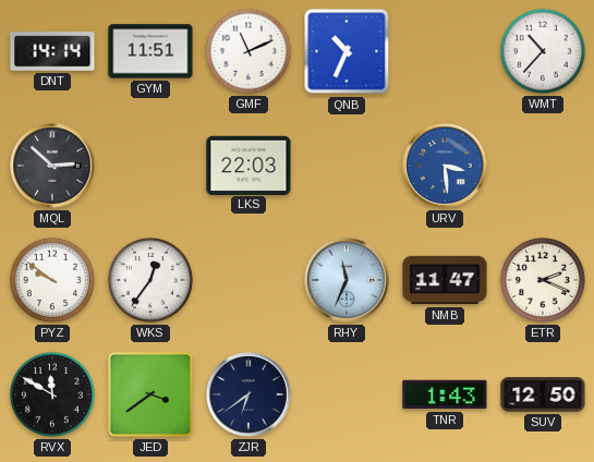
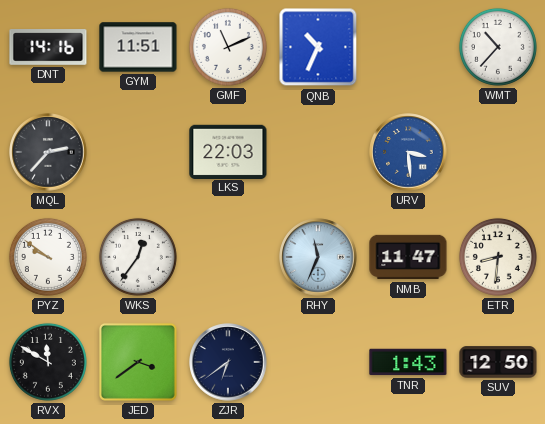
DNT: 14:14 -> 14:16
MQL: 2:52 -> 2:37
ETR: 2:19 -> 8:31
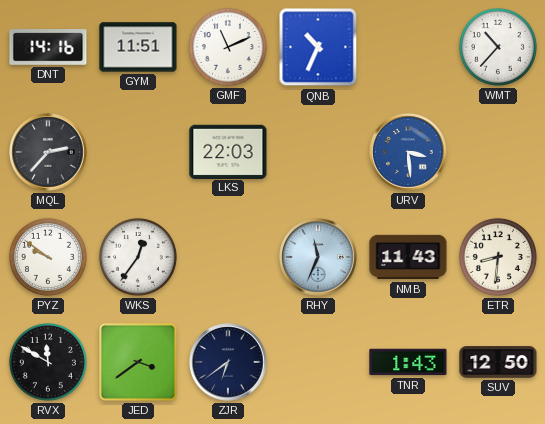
NMB: 11:47 -> 11:43
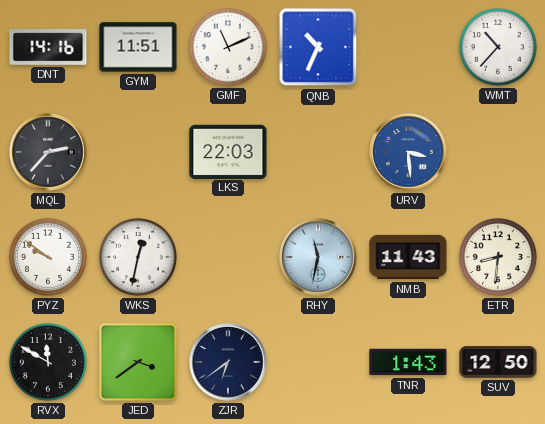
WKS: 12:36 -> 12:32
RHY: 11:34 -> 11:32
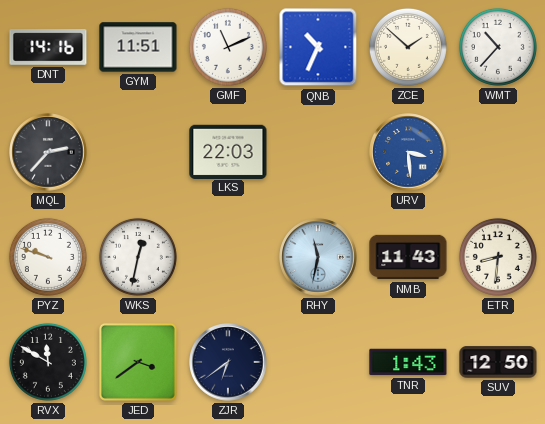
ZCE: none -> 1:52
PYZ: 9:51 -> 9:48
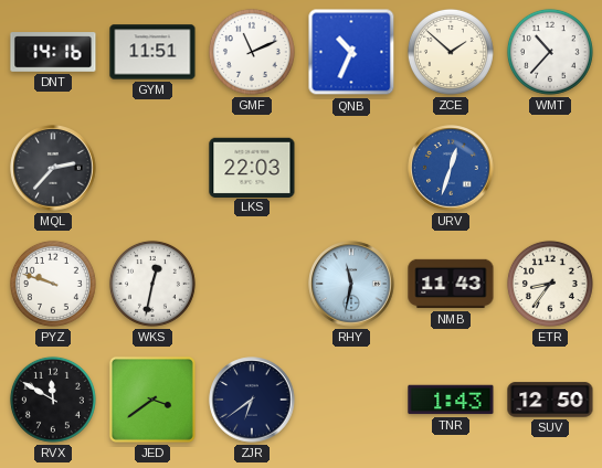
URV: 3:29 -> 12:33
ETR: 8:31 -> 8:36
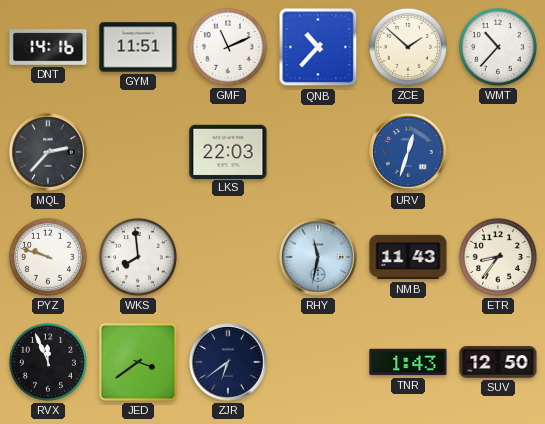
QNB: 10:34 -> 10:37
WKS: 12:32 -> 7:59
RVX: 11:50 -> 11:56
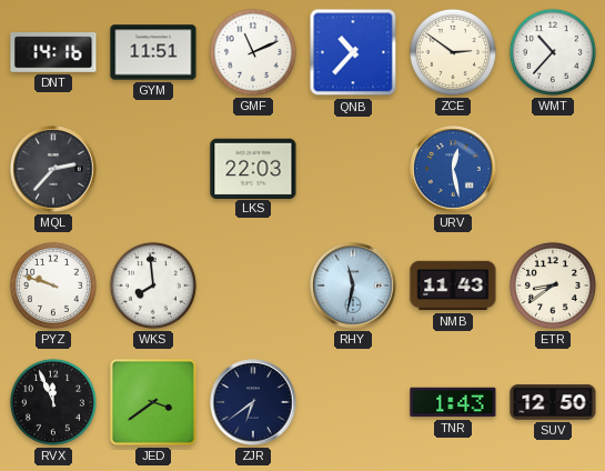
ZCE: 1:52 -> 2:51
URV: 12:33 -> 12:28
ETR: 8:36 -> 8:39
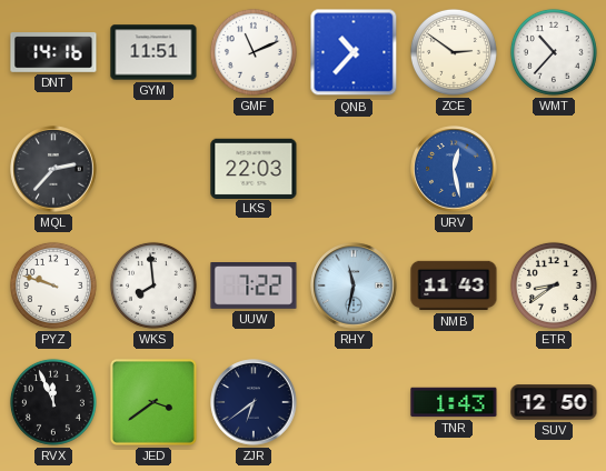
UUW: none -> 7:22
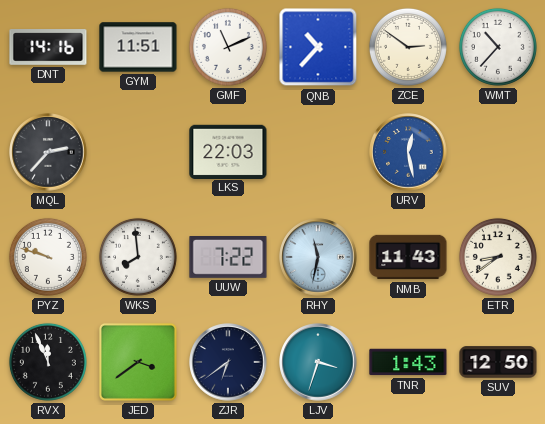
LJV: none -> 3:33
